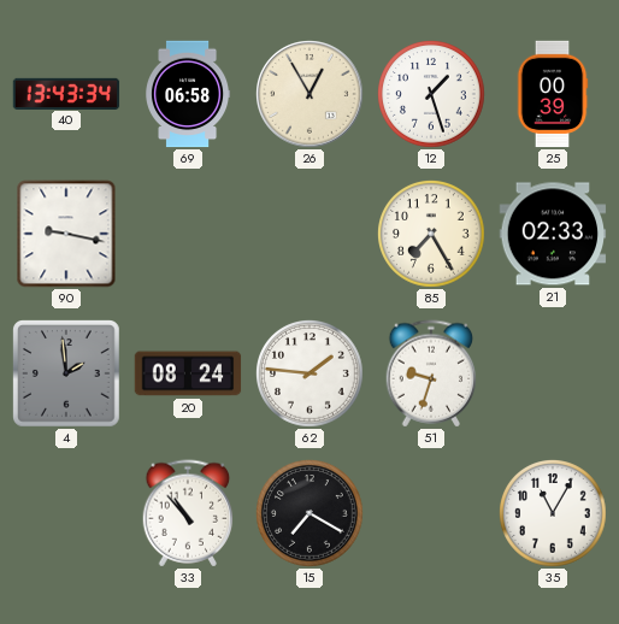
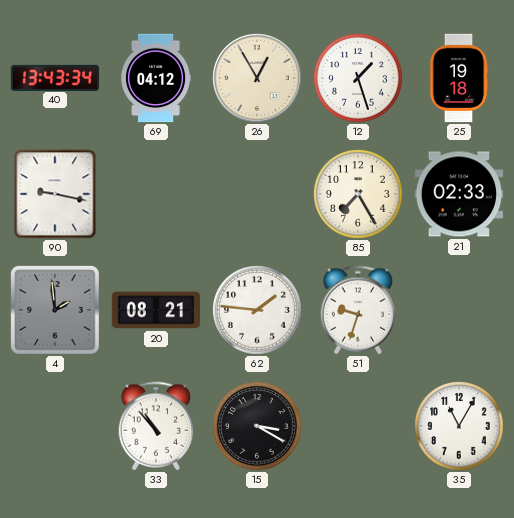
69: 06:58 -> 04:12
25: 00:39 -> 19:18
20: 08:24 -> 08:21
15: 7:20 -> 3:20
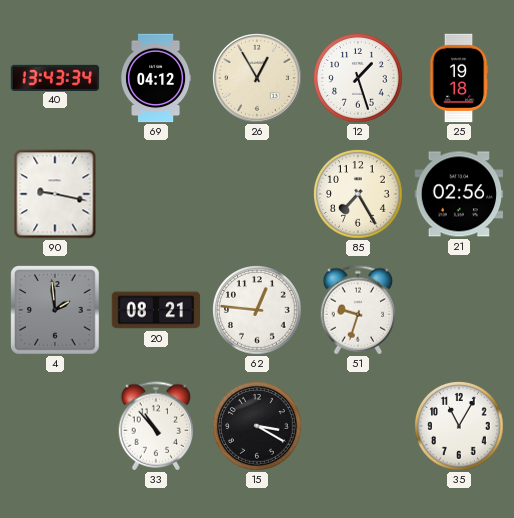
21: 02:33 -> 02:56
62: 1:46 -> 12:46
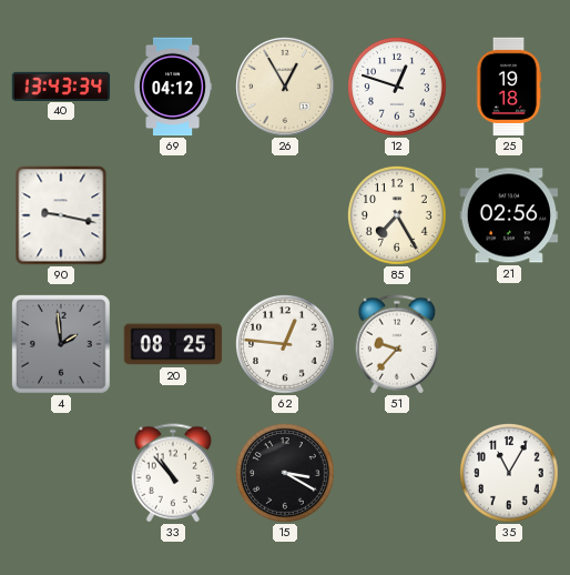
12: 1:27 -> 12:48
20: 08:21 -> 08:25
51: 9:33 -> 9:37
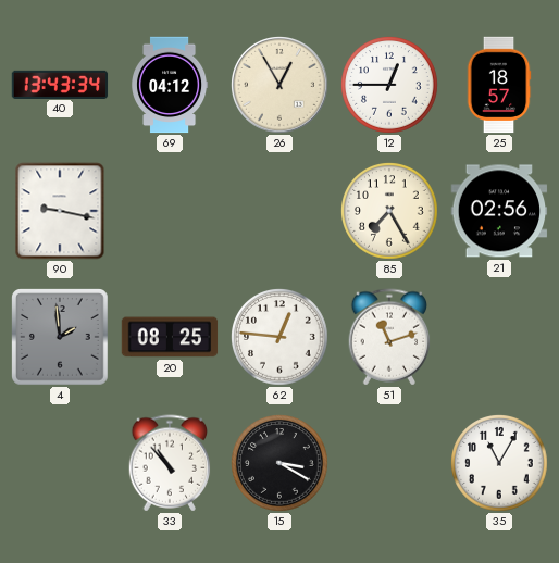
12: 12:48 -> 12:45
25: 19:18 -> 18:57
51: 9:37 -> 11:12
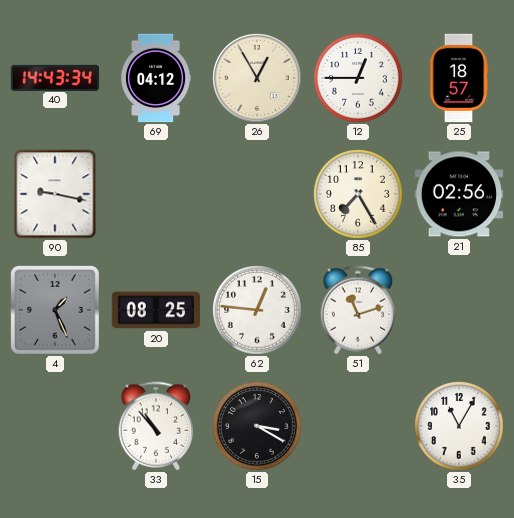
40: 13:43 -> 14:43
4: 1:59 -> 1:26
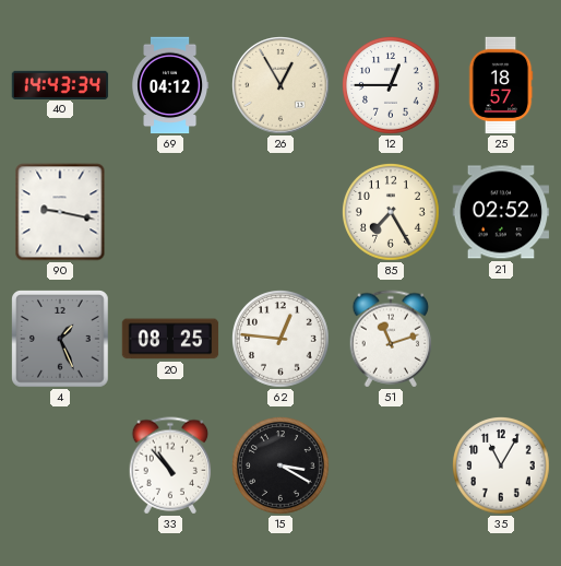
21: 02:56 -> 02:52
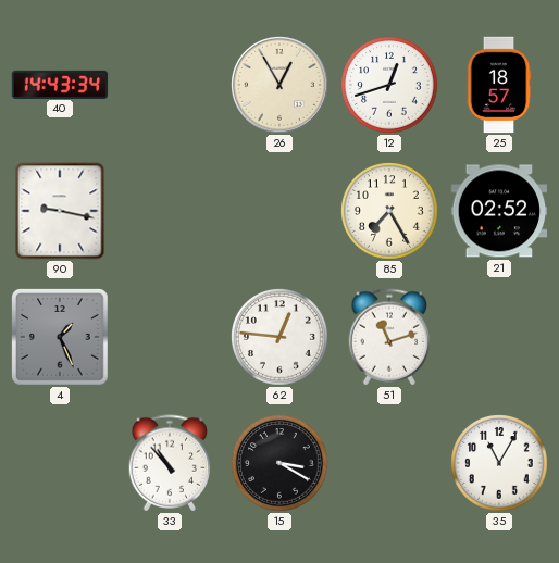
69: 04:12 -> none
12: 12:45 -> 12:42
20: 08:25 -> none
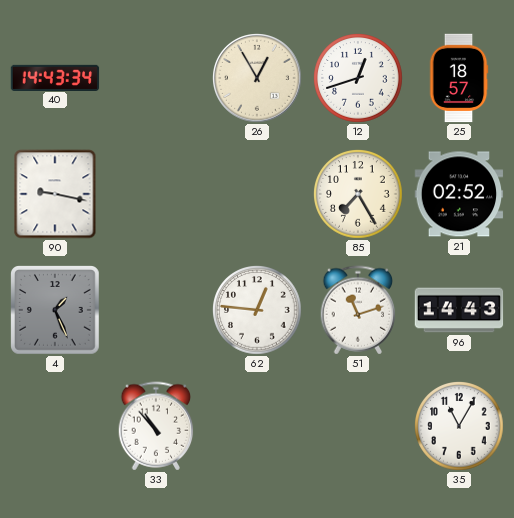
96: none -> 14:43
15: 3:20 -> none
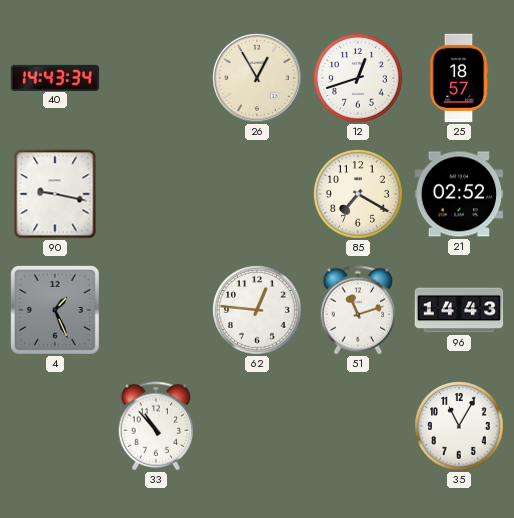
85: 7:25 -> 7:20
